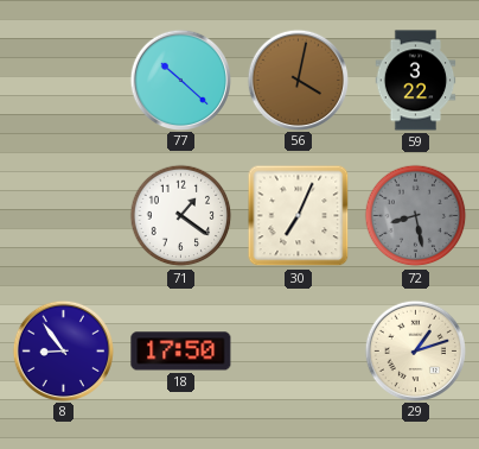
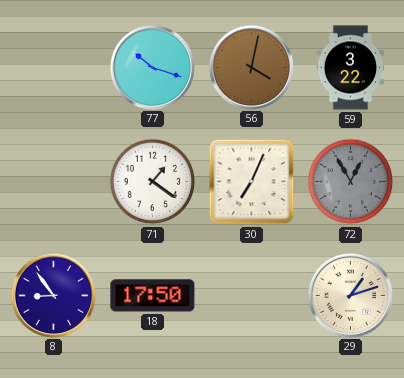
77: 10:22 -> 10:18
72: 8:28 -> 12:55
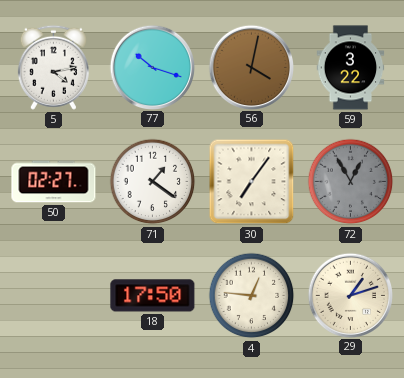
5: none -> 4:13
50: none -> 02:27
30: 7:04 -> 7:06
8: 8:54 -> none
4: none -> 12:46
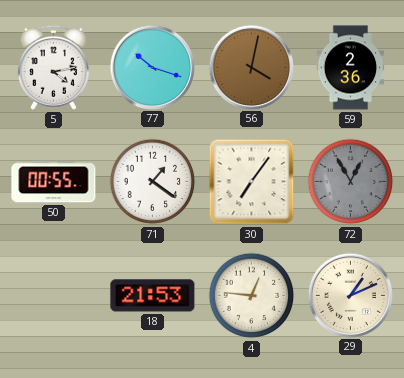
59: 3:22 -> 2:36
50: 02:27 -> 00:55
18: 17:50 -> 21:53
29: 1:12 -> 1:11
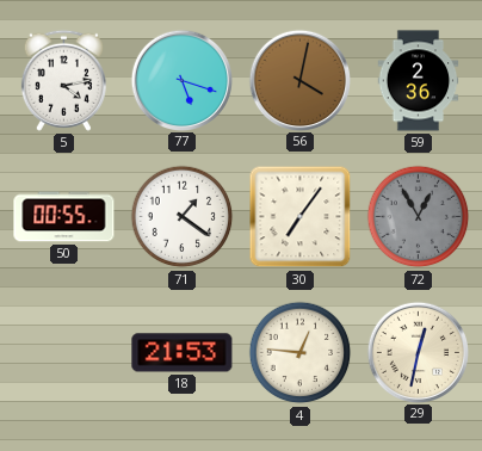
77: 10:18 -> 5:18
29: 1:11 -> 12:32
